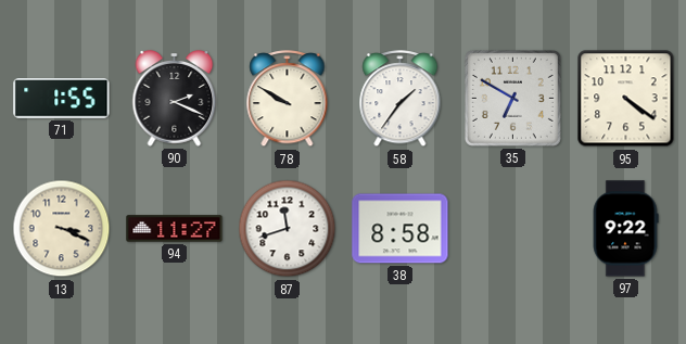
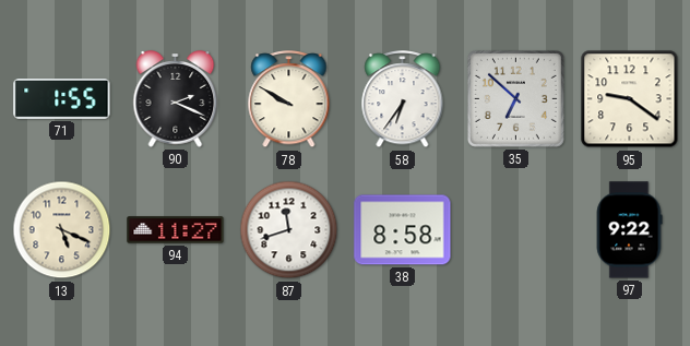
58: 1:36 -> 6:36
35: 6:50 -> 6:52
95: 4:21 -> 9:21
13: 3:19 -> 5:19
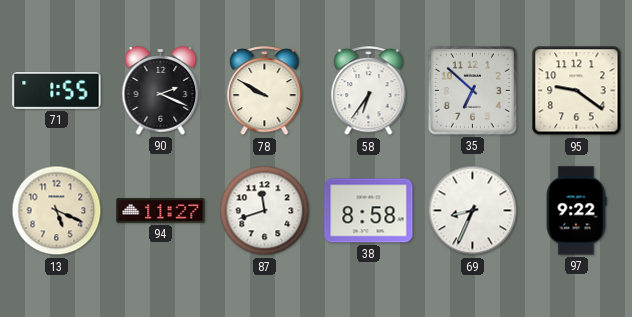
69: none -> 8:34
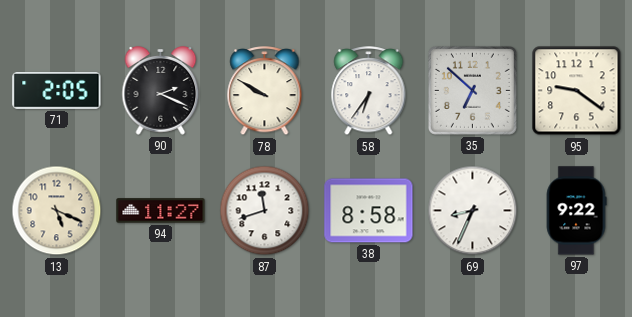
71: 1:55 -> 2:05
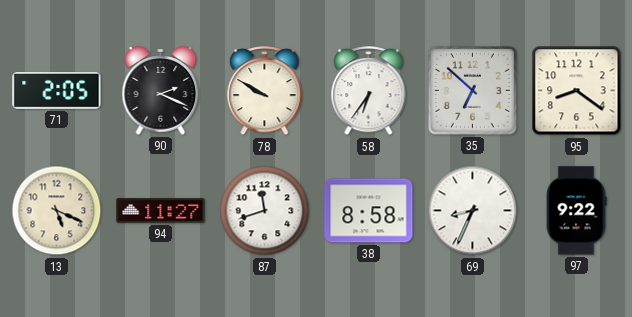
95: 9:21 -> 8:21
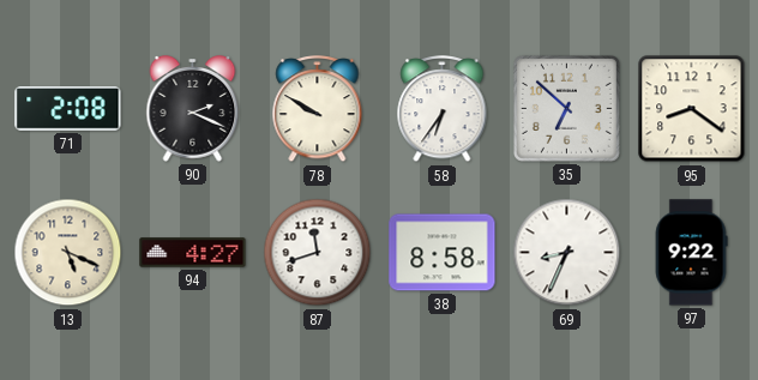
71: 2:05 -> 2:08
94: 11:27 -> 4:27
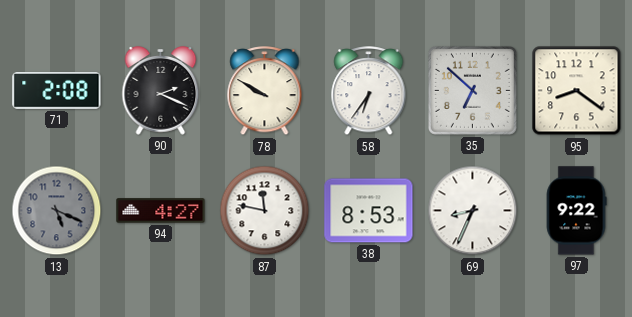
13 dial: cream -> grey
87: 11:42 -> 11:47
38: 8:58 -> 8:53
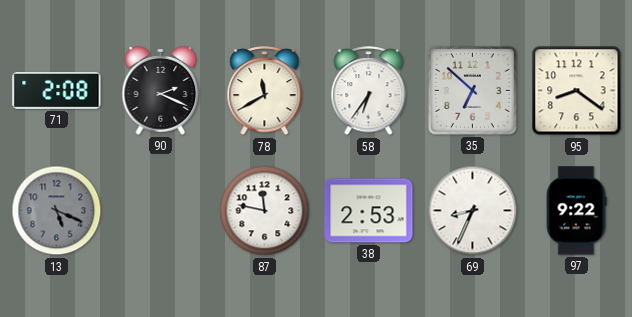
78: 9:50 -> 11:40
94: 4:27 -> none
38: 8:53 -> 2:53
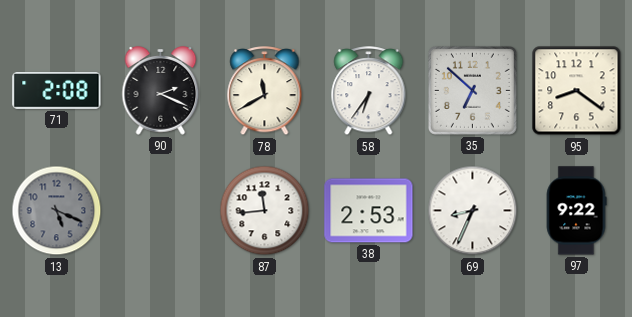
87: 11:47 -> 11:44
